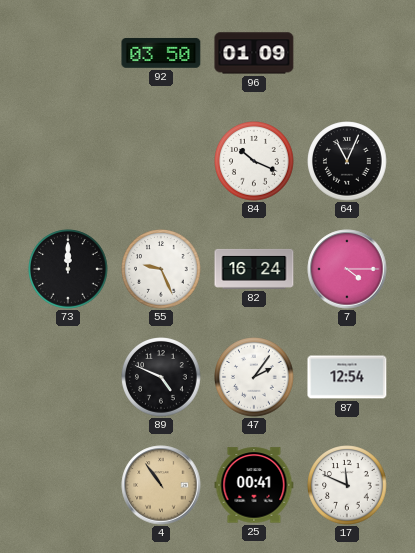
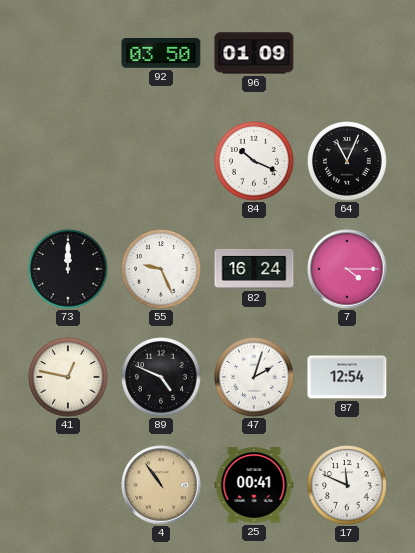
41: none -> 12:47
47: 2:06 -> 2:03
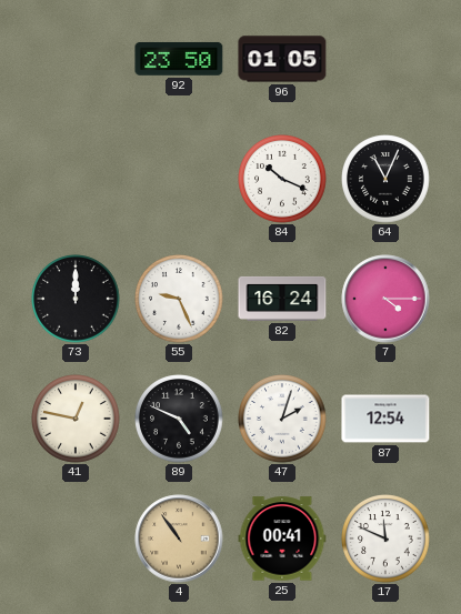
92: 03:50 -> 23:50
96: 01:09 -> 01:05
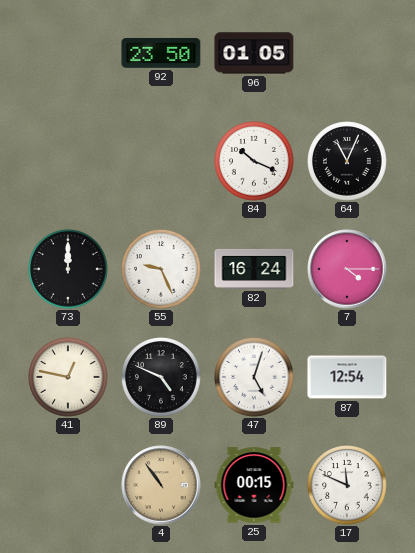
47: 2:03 -> 5:03
25: 00:41 -> 00:15
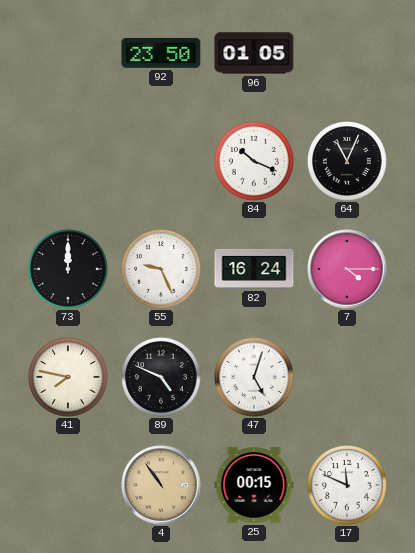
41: 12:47 -> 7:47
87: 12:54 -> none
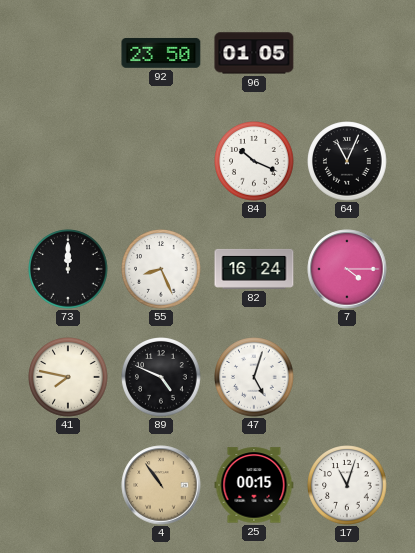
55: 9:26 -> 8:26
17: 11:49 -> 11:03
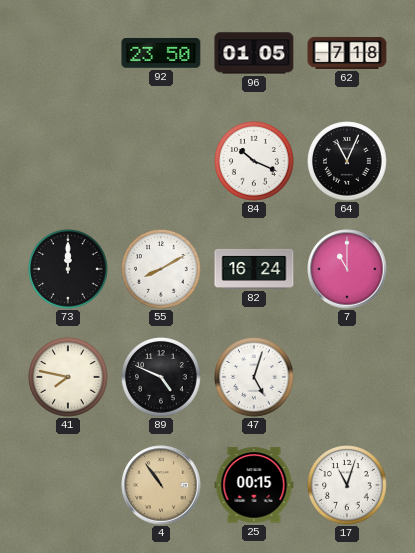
62: none -> 7:18
55: 8:26 -> 8:10
7: 4:15 -> 11:00
